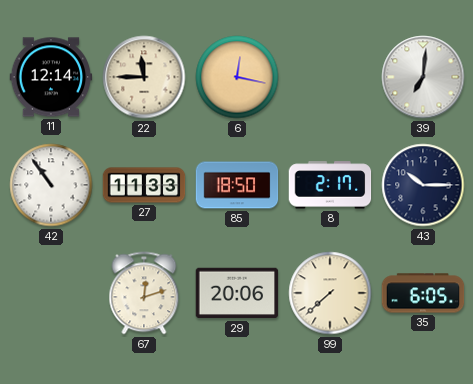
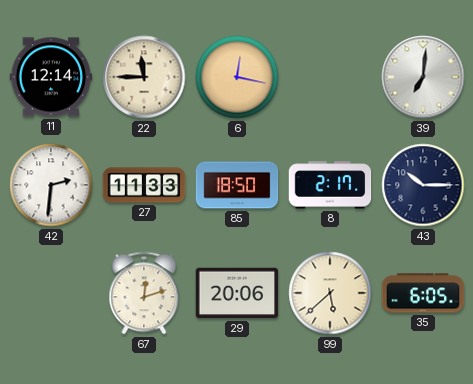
42: 10:54 -> 2:31
99: 7:38 -> 5:38
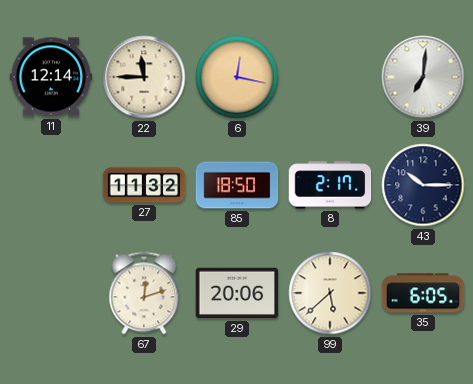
42: 2:31 -> none
27: 11:33 -> 11:32
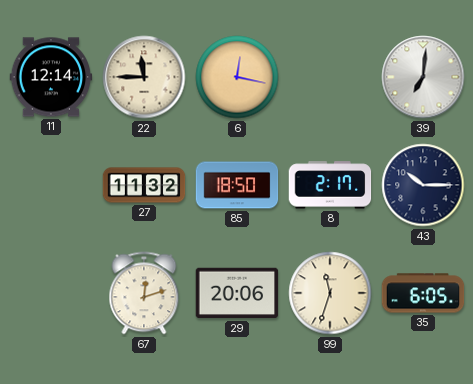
99: 5:38 -> 11:33
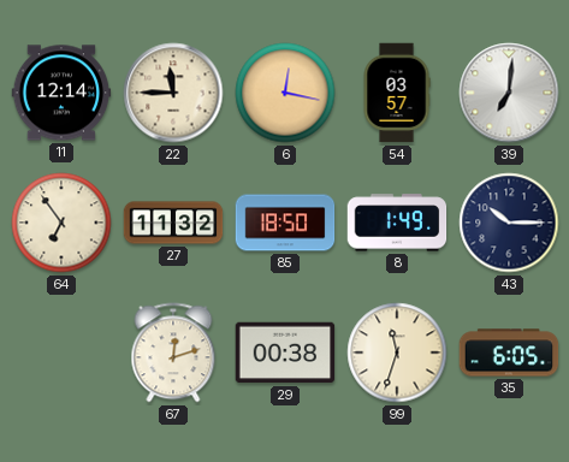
54: none -> 03:57
64: none -> 6:54
8: 2:17 -> 1:49
29: 20:06 -> 00:38
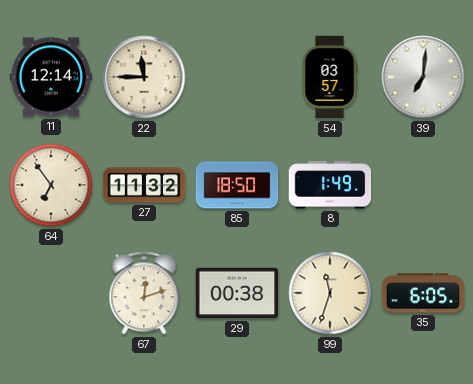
6: 12:17 -> none
43: 10:15 -> none
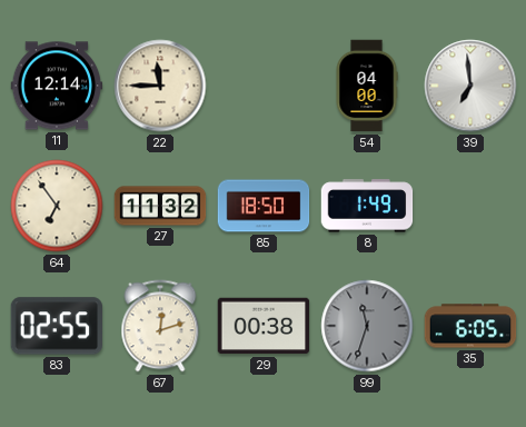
54: 03:57 -> 04:00
39: 7:01 -> 6:59
83: none -> 02:55
99 dial: cream -> grey
